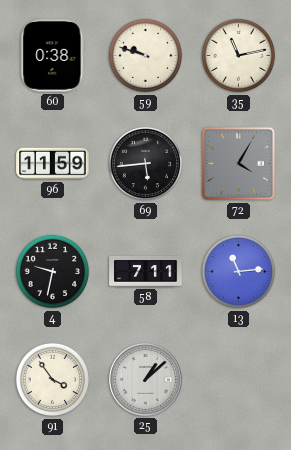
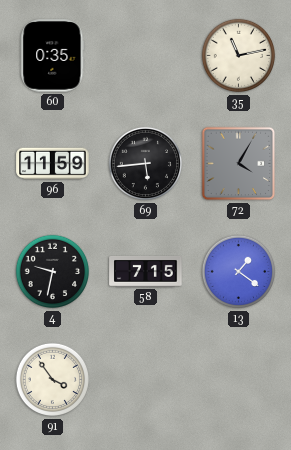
60: 0:38 -> 0:35
59: 9:48 -> none
58: 7:11 -> 7:15
13: 11:14 -> 1:21
25: 1:08 -> none
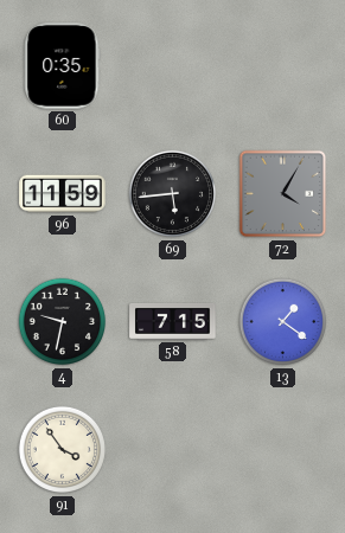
35: 11:13 -> none
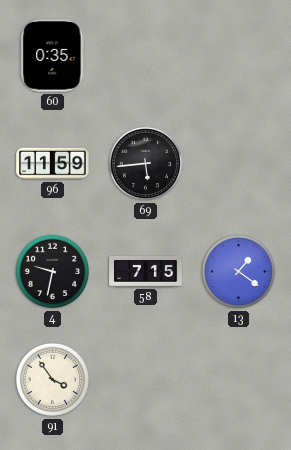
72: 4:05 -> none
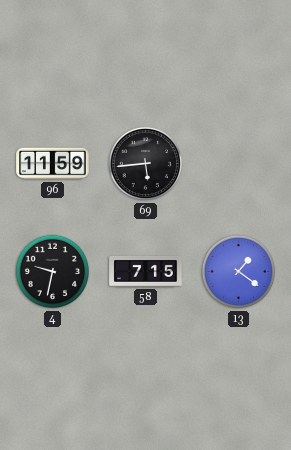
60: 0:35 -> none
91: 3:54 -> none
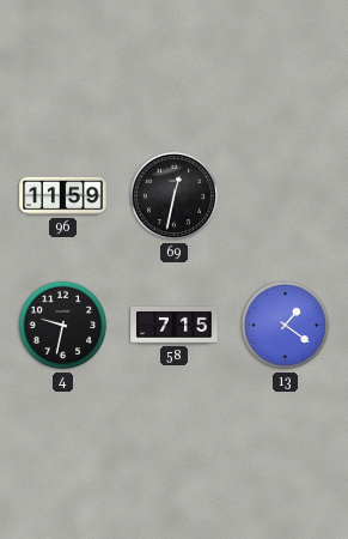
69: 5:44 -> 12:32
